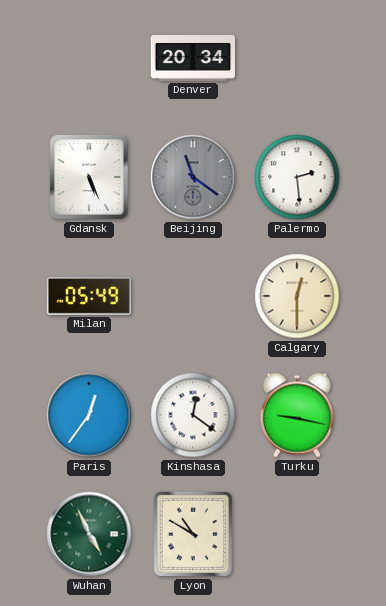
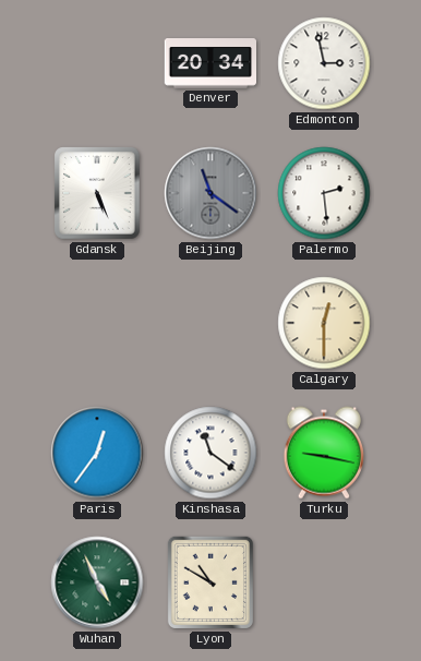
Edmonton: none -> 2:58
Milan: 05:49 -> none
Kinshasa: 12:21 -> 11:21
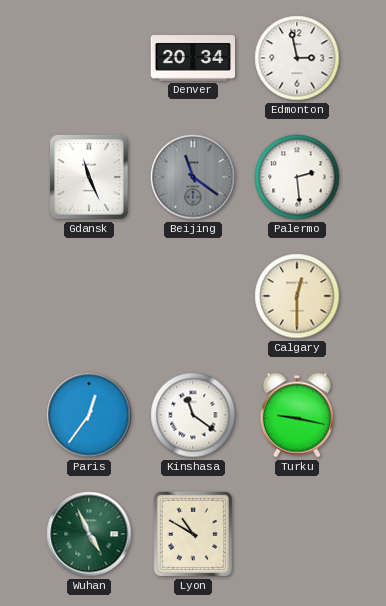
Gdansk: 5:26 -> 11:26
